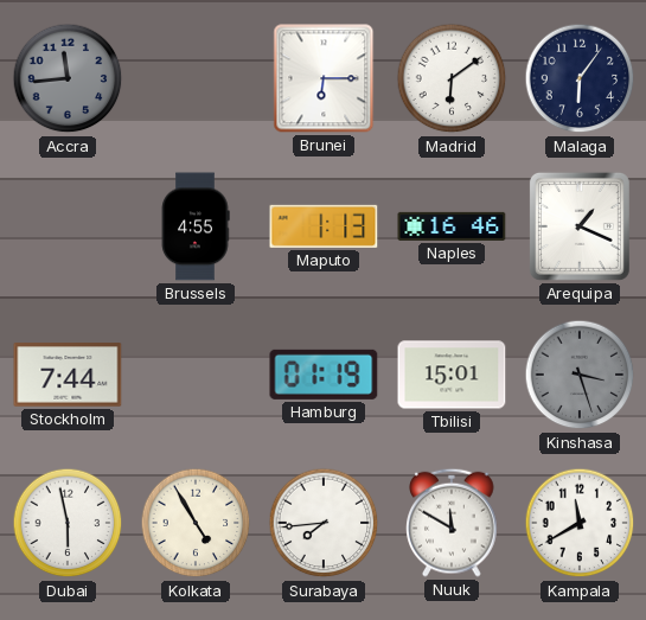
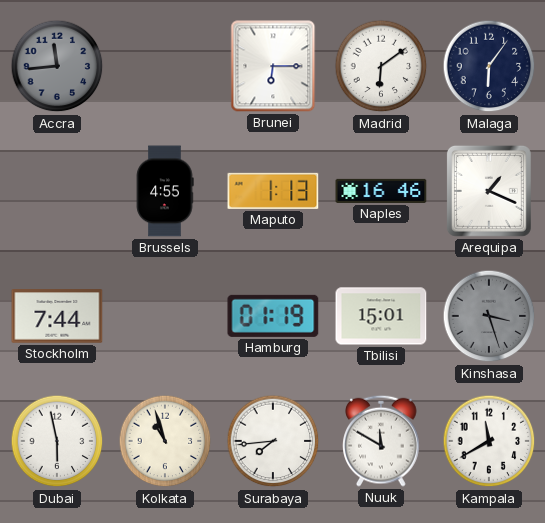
Kolkata: 4:55 -> 10:57
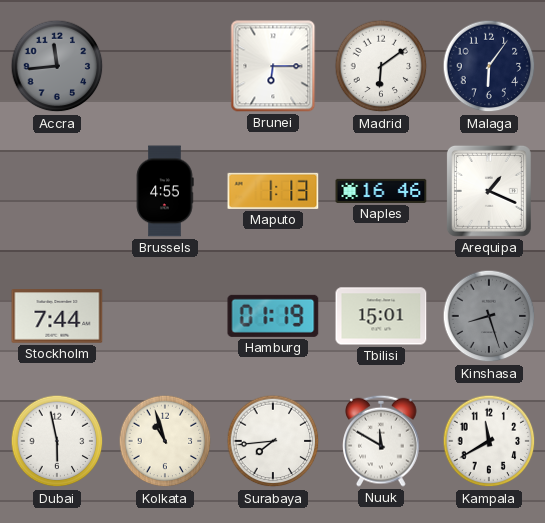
Kinshasa: 3:27 -> 8:27
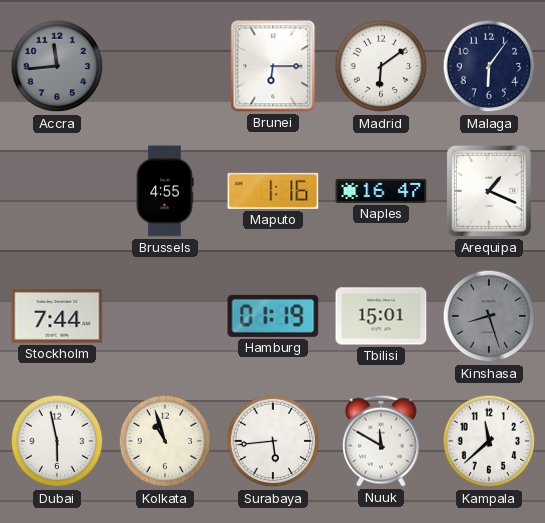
Maputo: 1:13 -> 1:16
Naples: 16:46 -> 16:47
Surabaya: 7:44 -> 5:44
Kampala: 11:40 -> 11:38
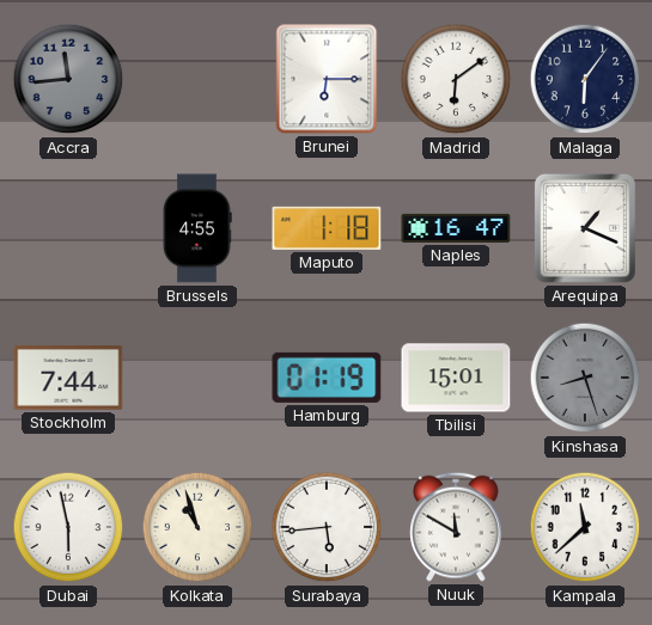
Maputo: 1:16 -> 1:18
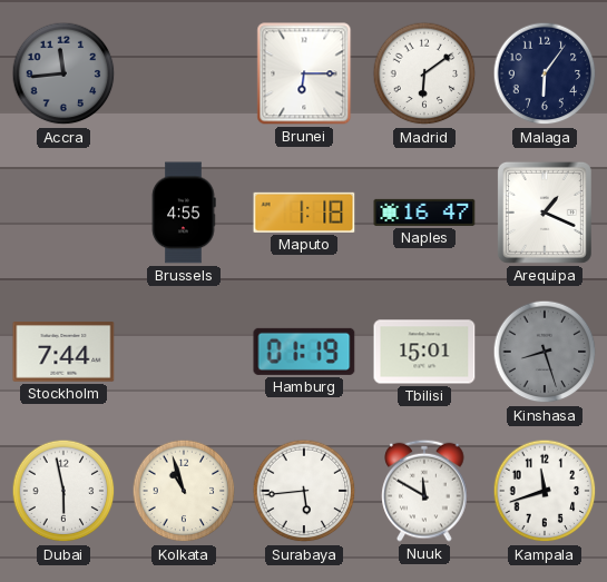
Kampala: 11:38 -> 11:42
